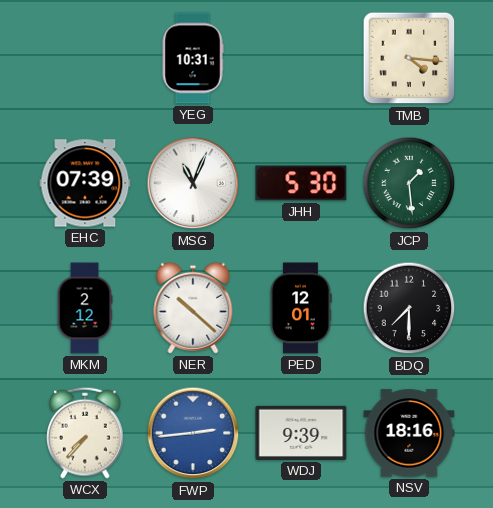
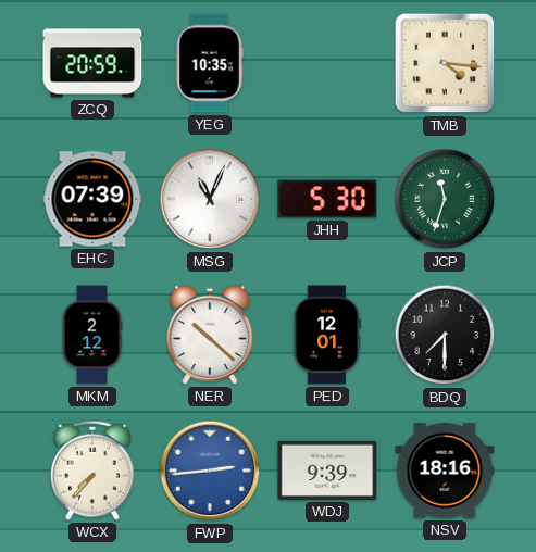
ZCQ: none -> 20:59
YEG: 10:31 -> 10:35
JCP: 1:29 -> 11:33
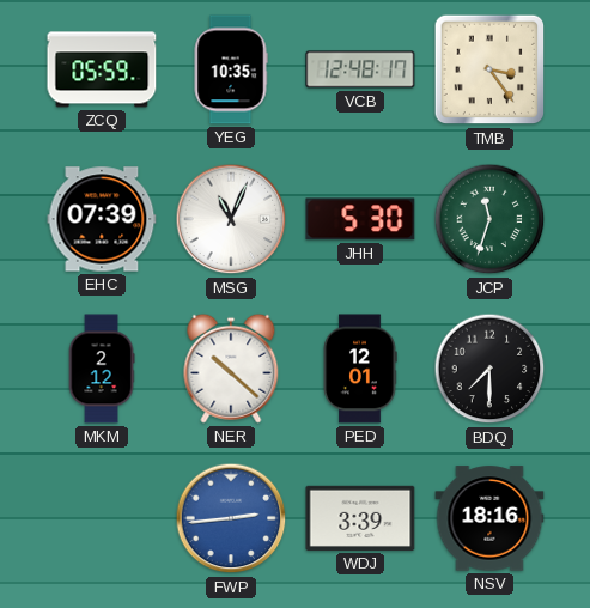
ZCQ: 20:59 -> 05:59
VCB: none -> 12:48
TMB: 4:16 -> 3:24
WCX: 7:37 -> none
WDJ: 9:39 -> 3:39
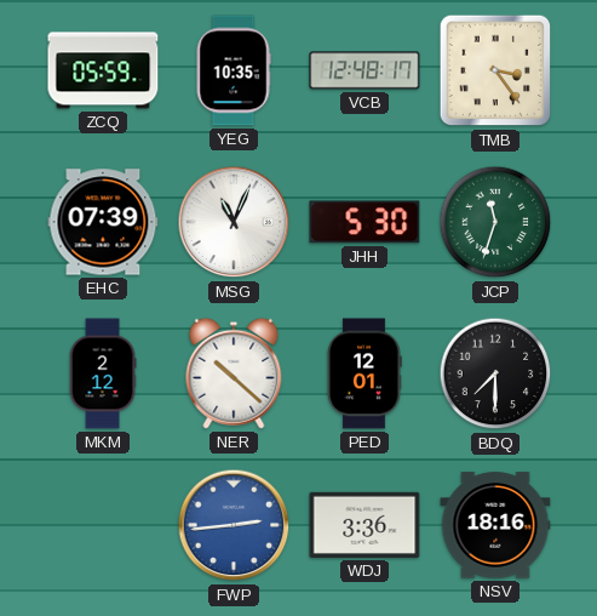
WDJ: 3:39 -> 3:36
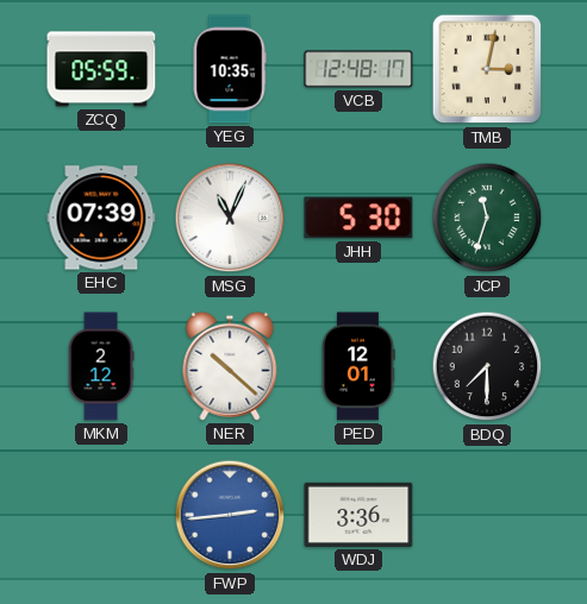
TMB: 3:24 -> 3:02
NSV: 18:16 -> none
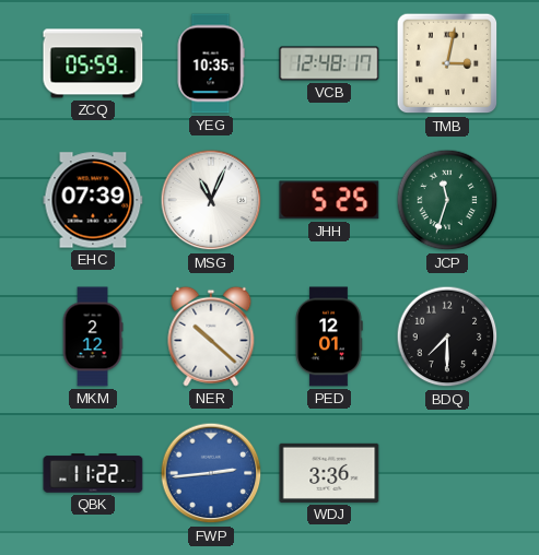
JHH: 5:30 -> 5:25
QBK: none -> 11:22
